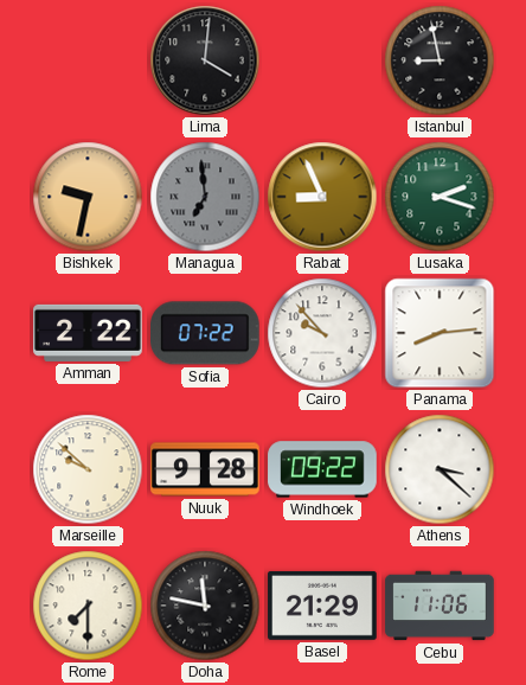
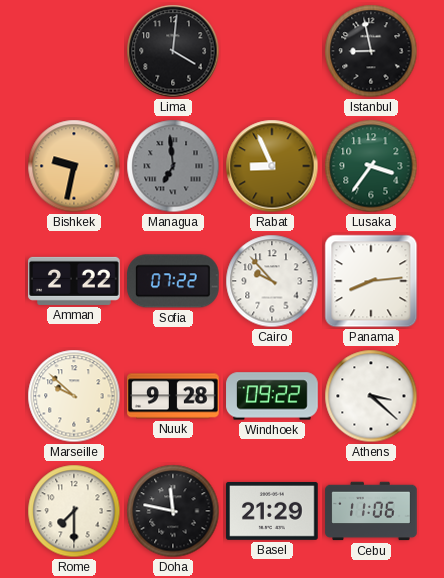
Lusaka: 2:18 -> 3:36
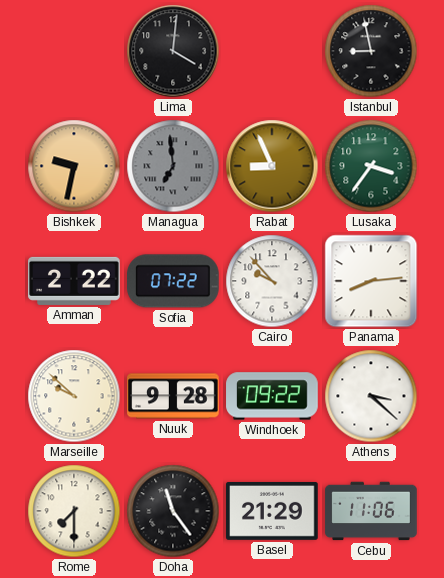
Doha: 11:47 -> 11:24
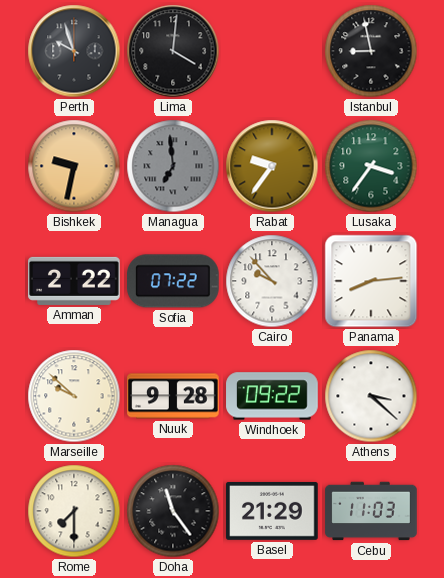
Perth: none -> 9:57
Rabat: 8:56 -> 9:36
Cebu: 11:06 -> 11:03
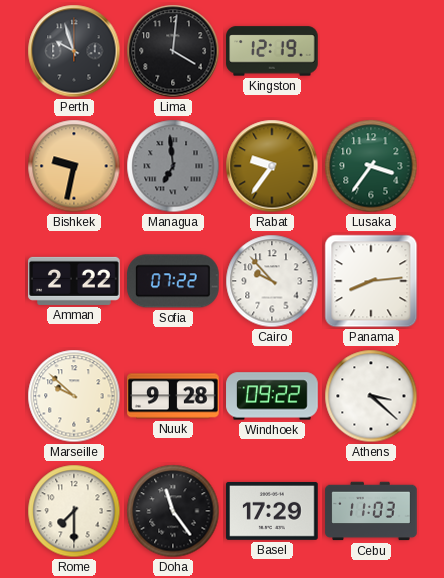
Kingston: none -> 12:19
Istanbul: 8:58 -> none
Basel: 21:29 -> 17:29
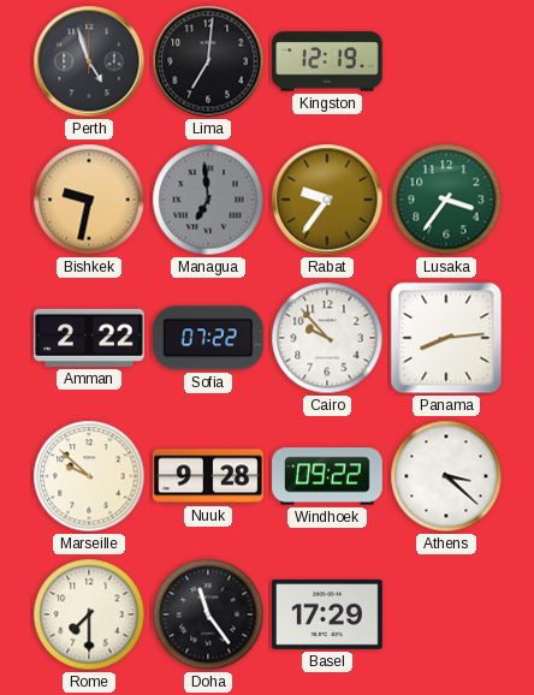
Perth: 9:57 -> 4:57
Lima: 4:01 -> 7:01
Cebu: 11:03 -> none
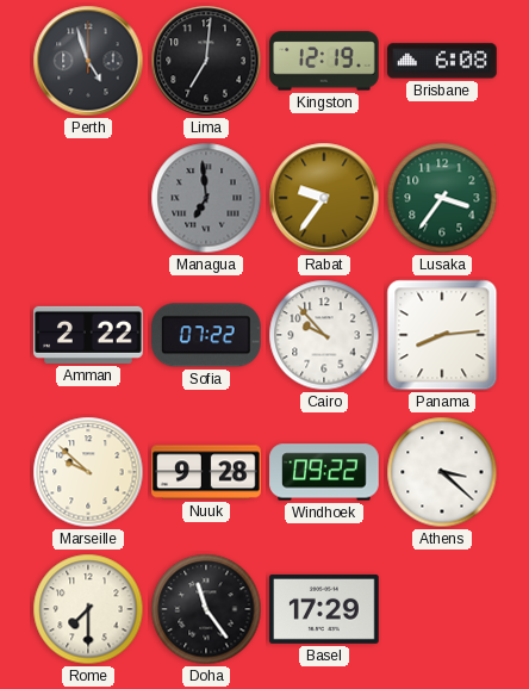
Brisbane: none -> 6:08
Bishkek: 9:32 -> none
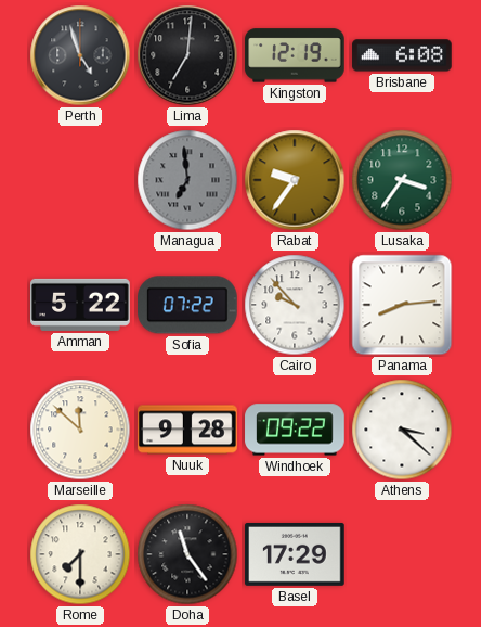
Amman: 2:22 -> 5:22
Marseille: 9:52 -> 11:52
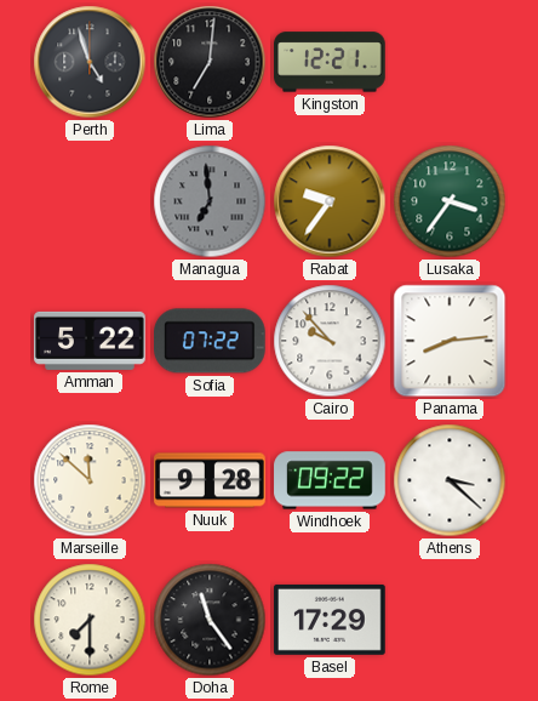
Kingston: 12:19 -> 12:21
Brisbane: 6:08 -> none
